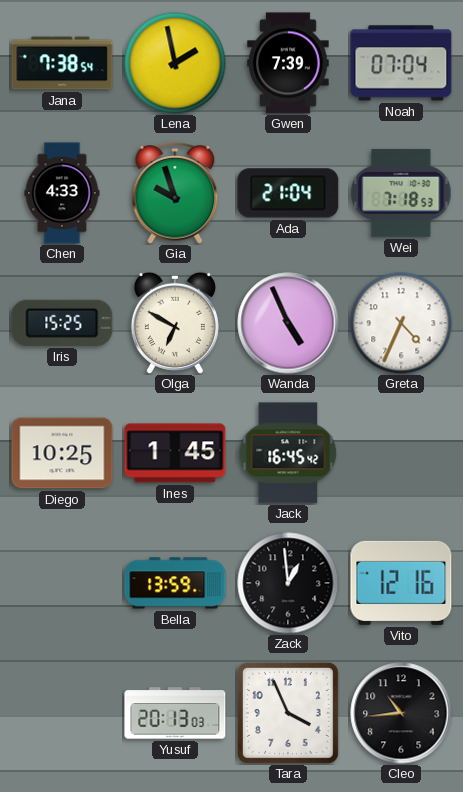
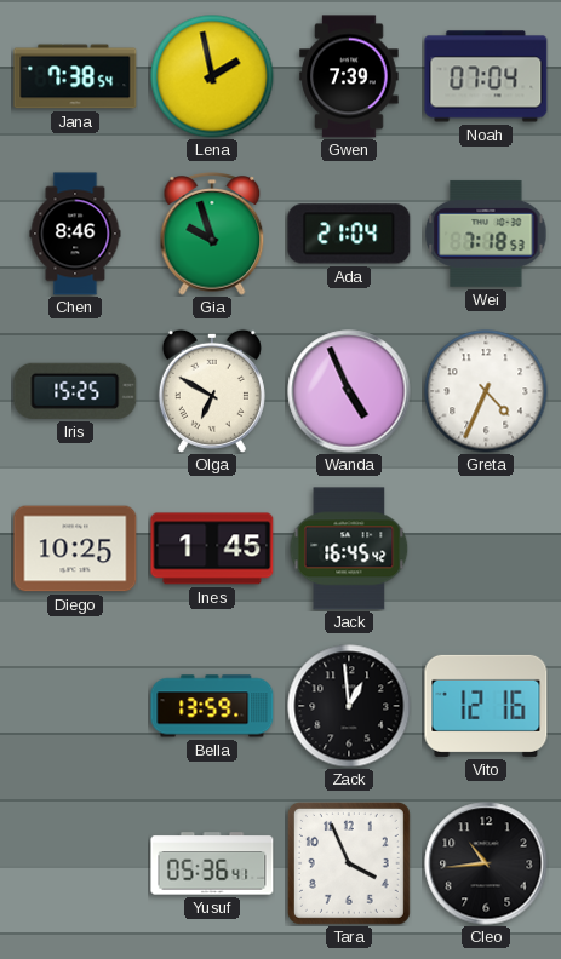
Chen: 4:33 -> 8:46
Yusuf: 20:13 -> 05:36
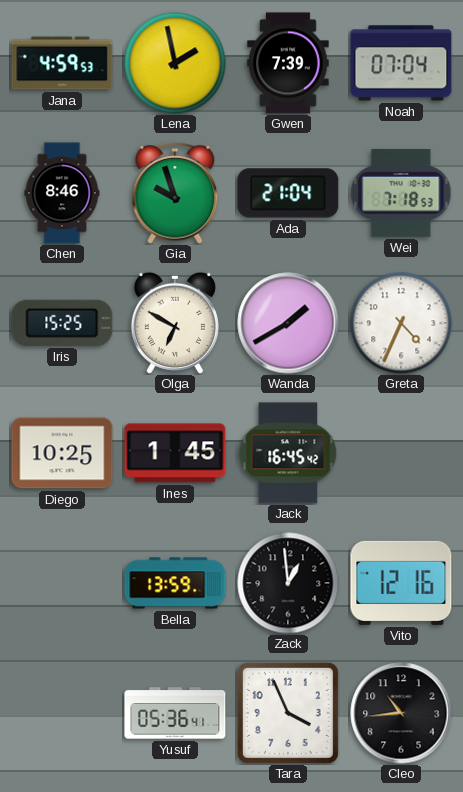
Jana: 7:38 -> 4:59
Wanda: 4:56 -> 1:40
